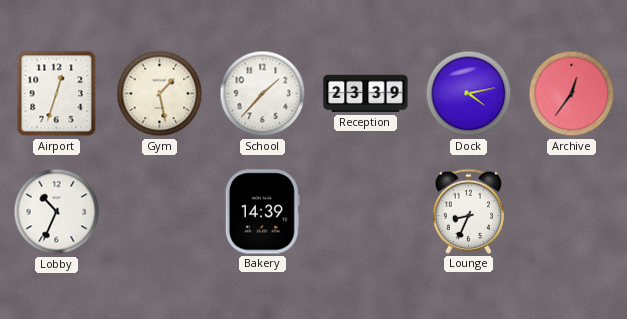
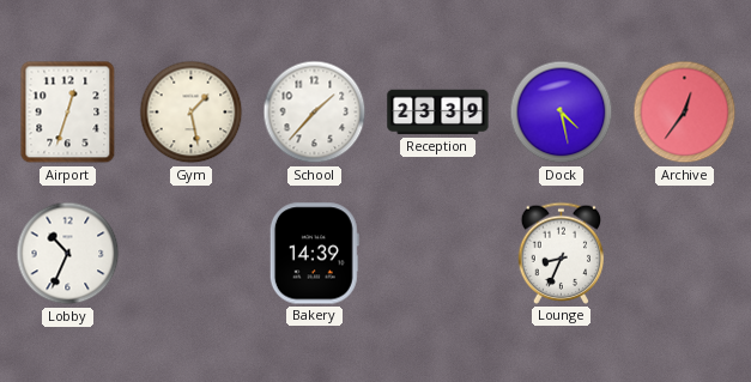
Dock: 4:13 -> 4:28
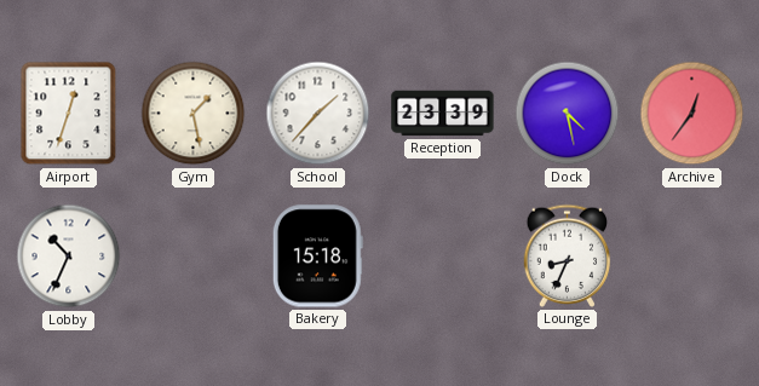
Bakery: 14:39 -> 15:18
